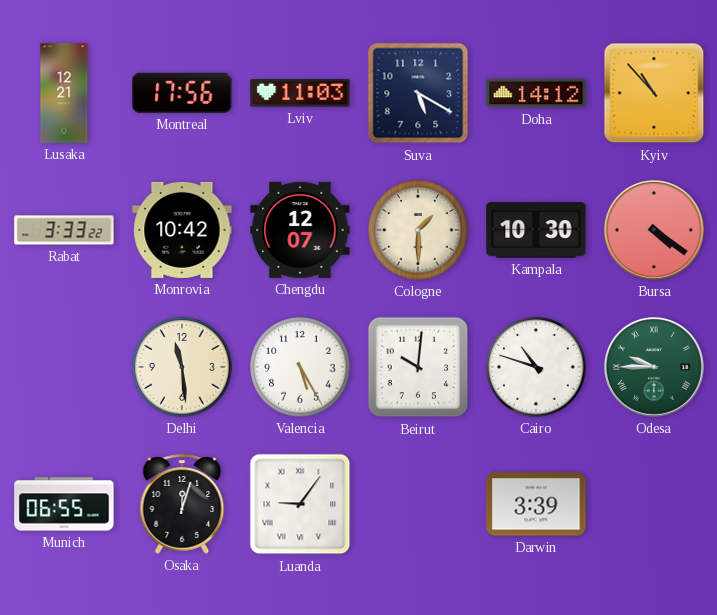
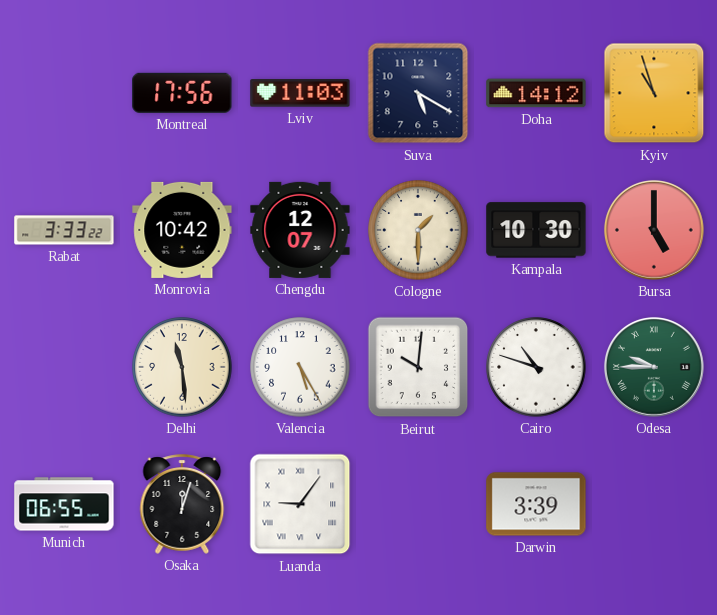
Lusaka: 12:21 -> none
Kyiv: 10:53 -> 10:57
Bursa: 4:21 -> 5:00
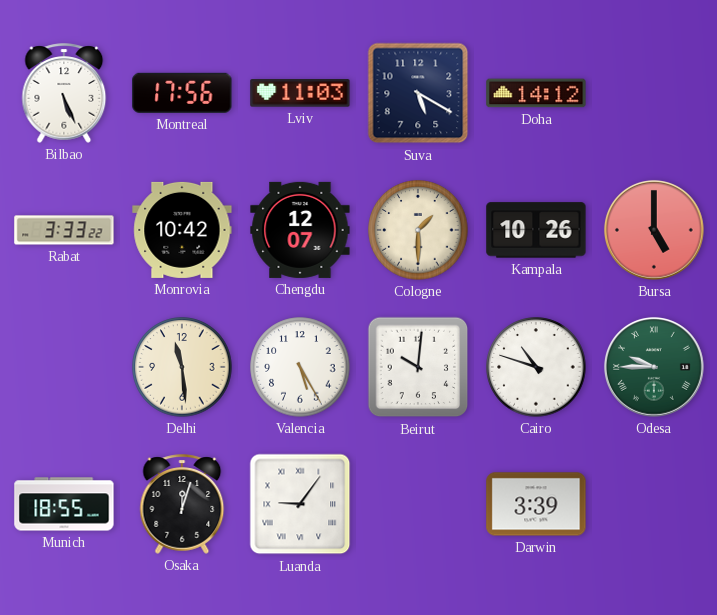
Bilbao: none -> 5:26
Kyiv: 10:57 -> none
Kampala: 10:30 -> 10:26
Munich: 06:55 -> 18:55
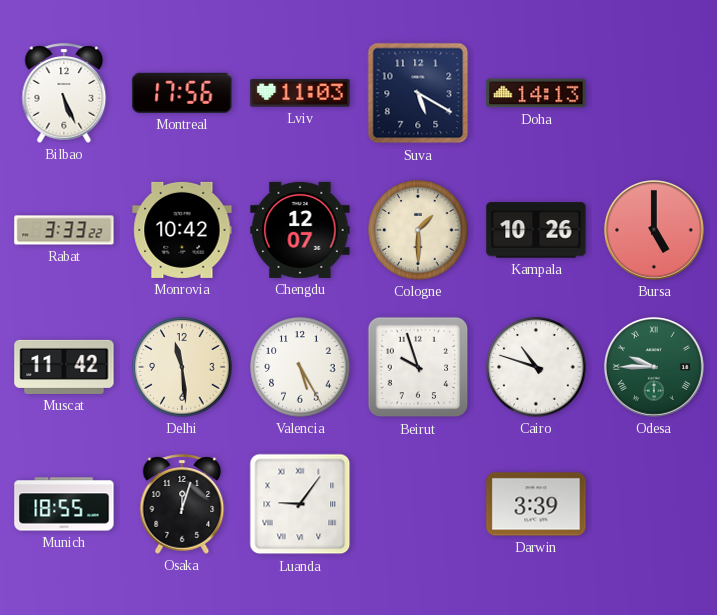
Doha: 14:12 -> 14:13
Muscat: none -> 11:42
Beirut: 10:01 -> 9:57
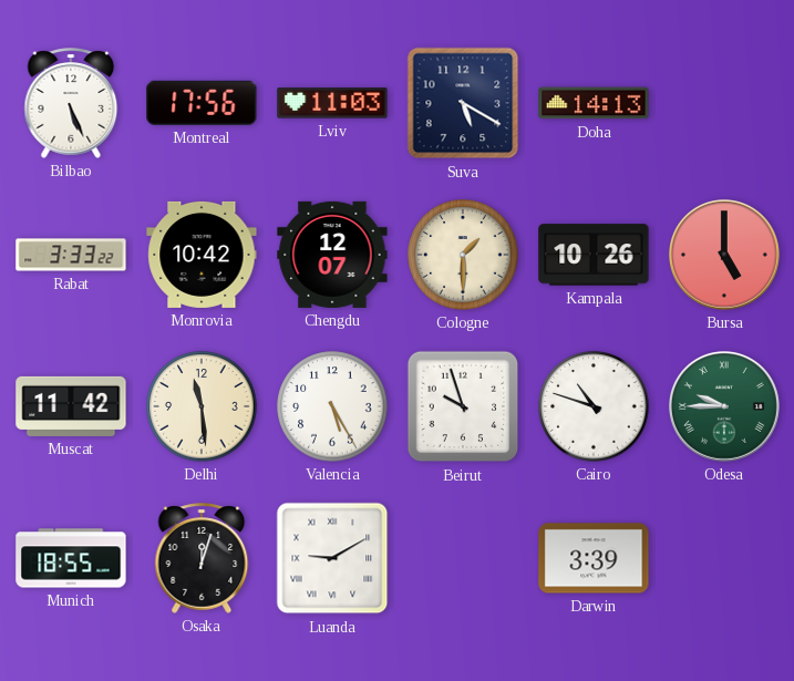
Luanda: 9:06 -> 9:10
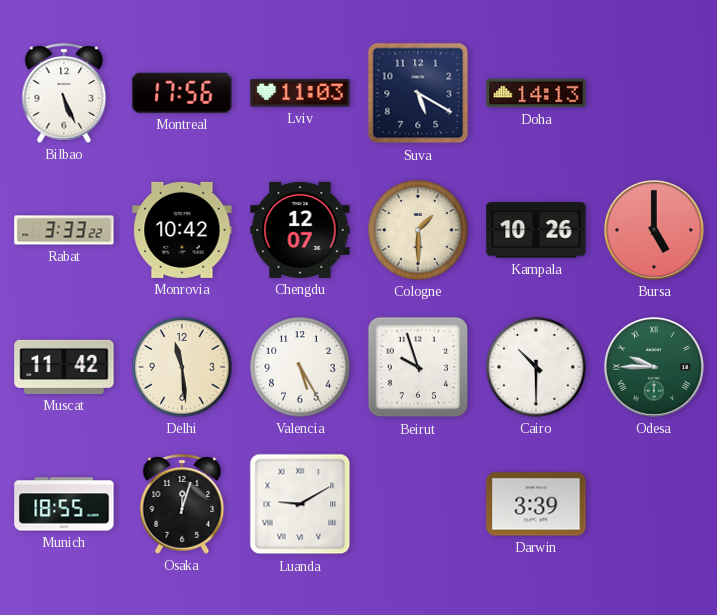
Cairo: 10:48 -> 10:30
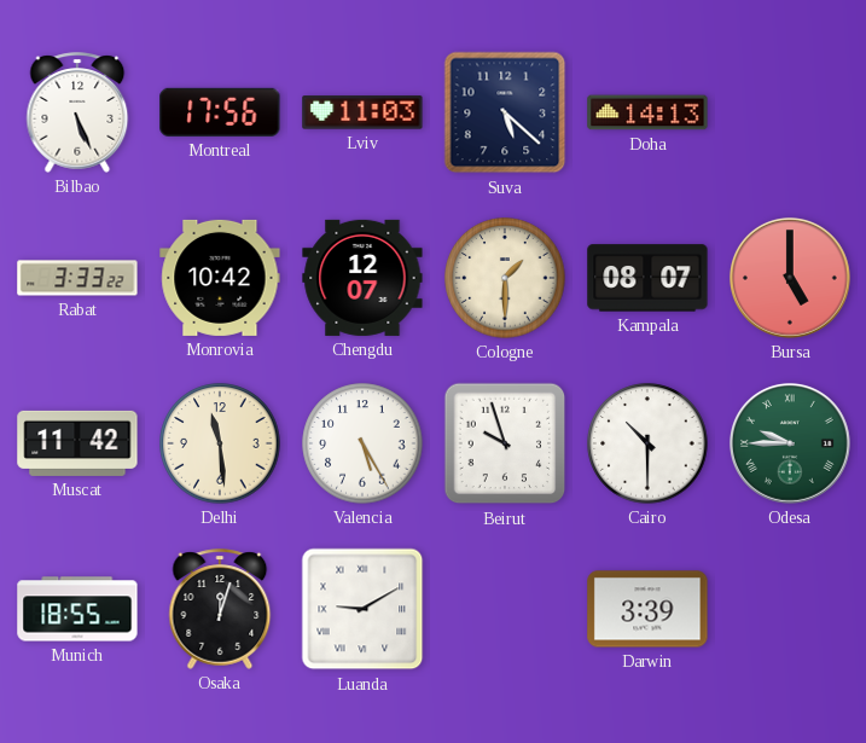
Suva: 5:20 -> 5:22
Kampala: 10:26 -> 08:07
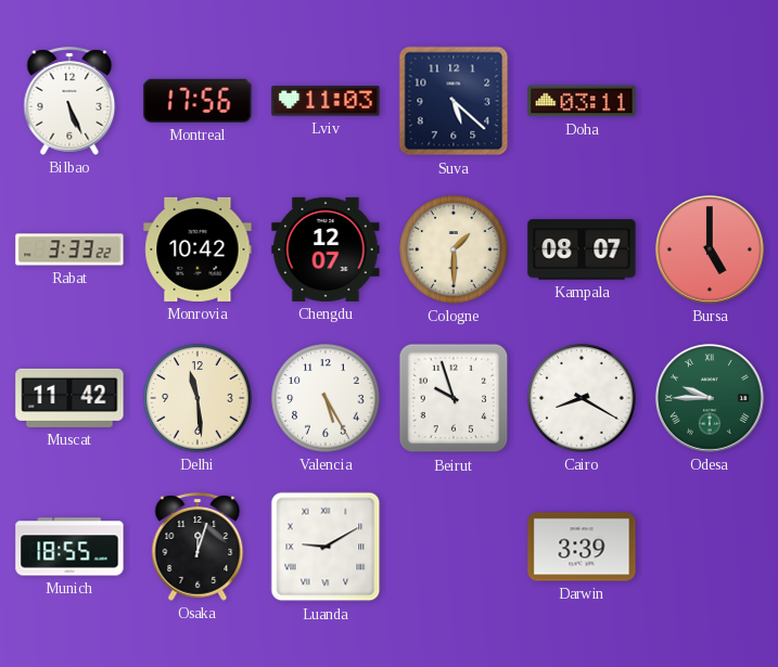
Doha: 14:13 -> 03:11
Cairo: 10:30 -> 8:20
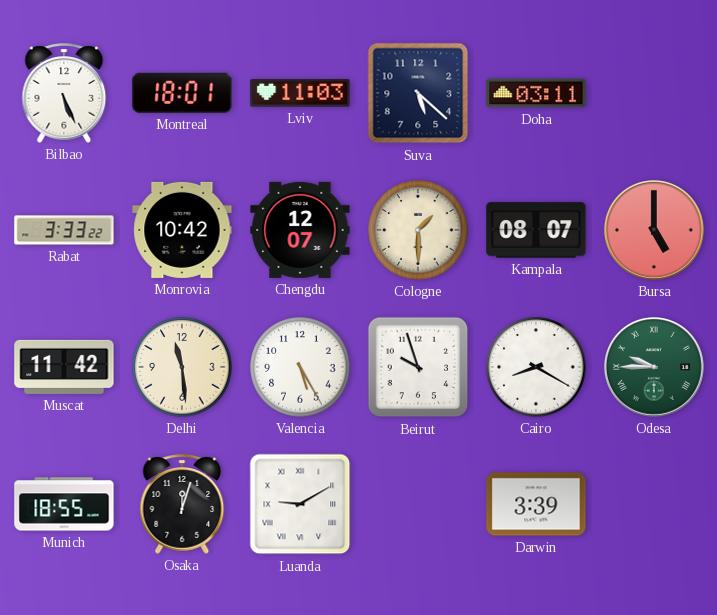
Montreal: 17:56 -> 18:01
